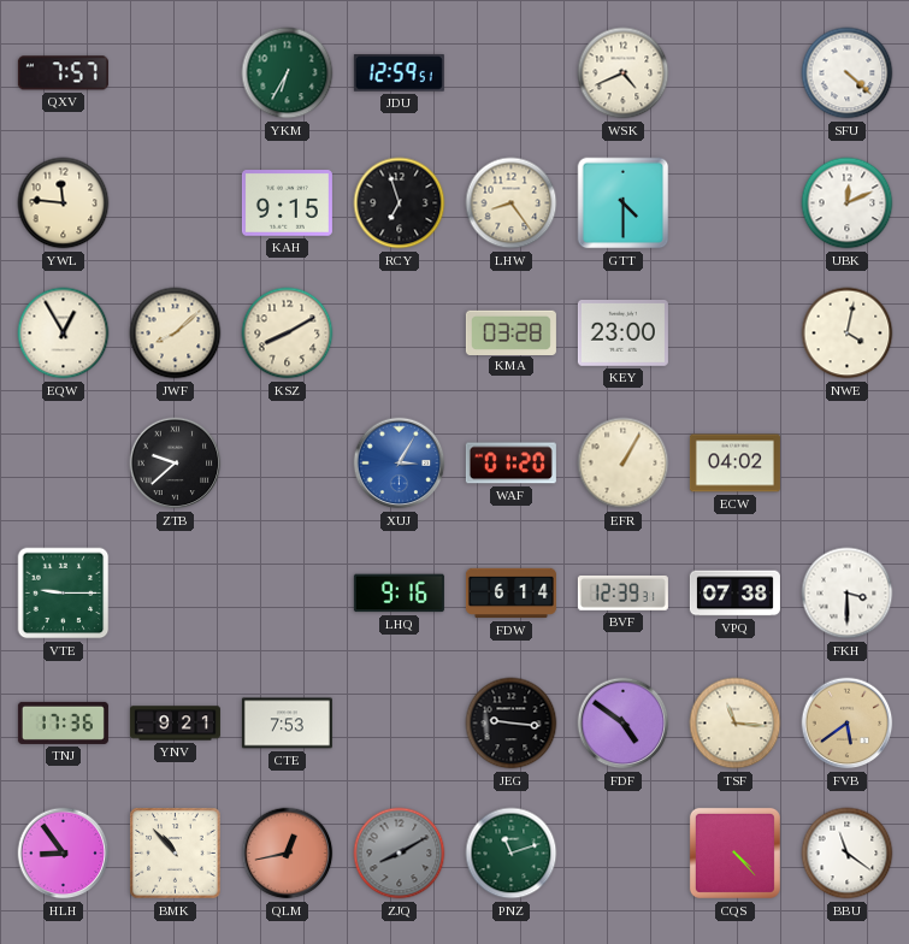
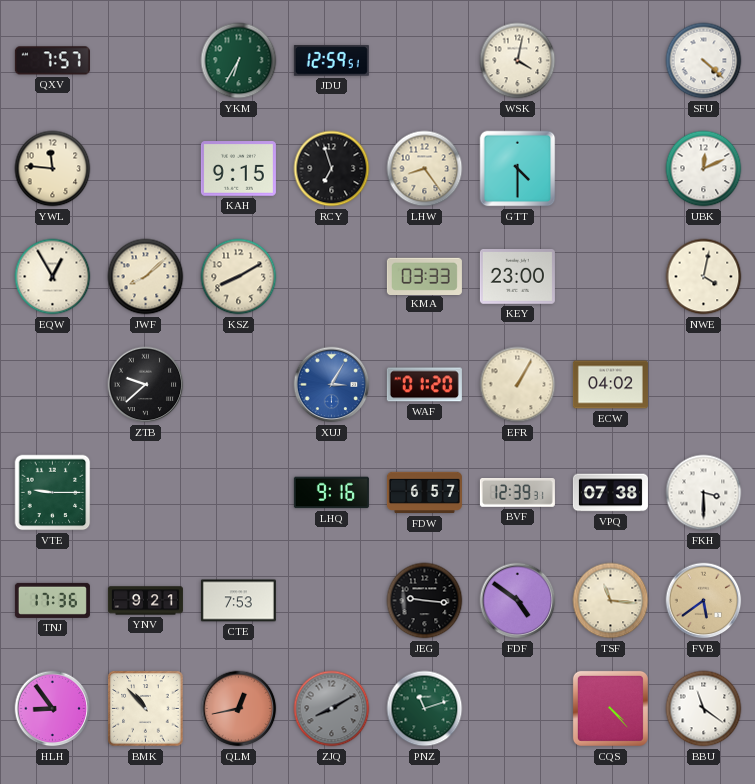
WSK: 4:41 -> 4:02
KMA: 03:28 -> 03:33
FDW: 6:14 -> 6:57
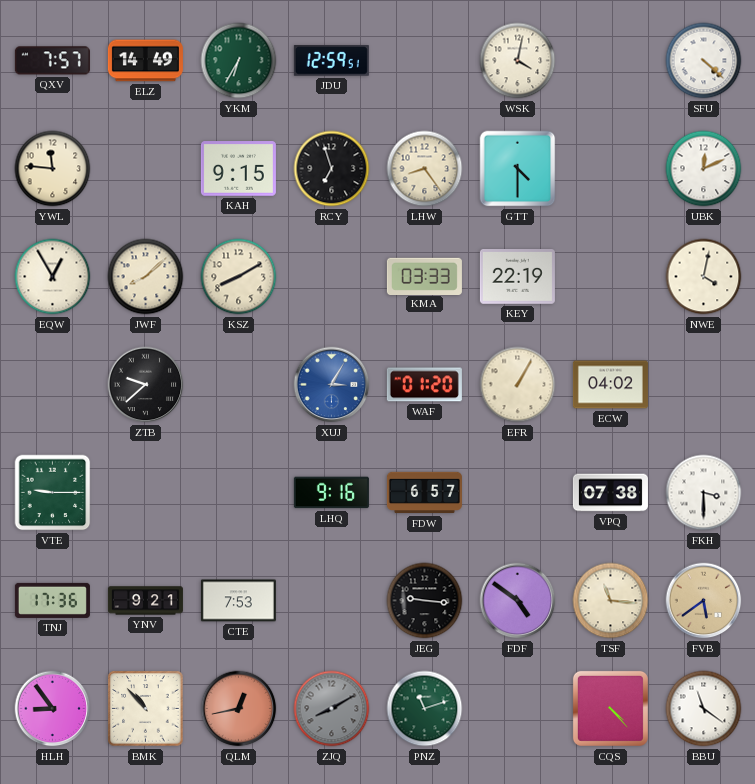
ELZ: none -> 14:49
KEY: 23:00 -> 22:19
BVF: 12:39 -> none
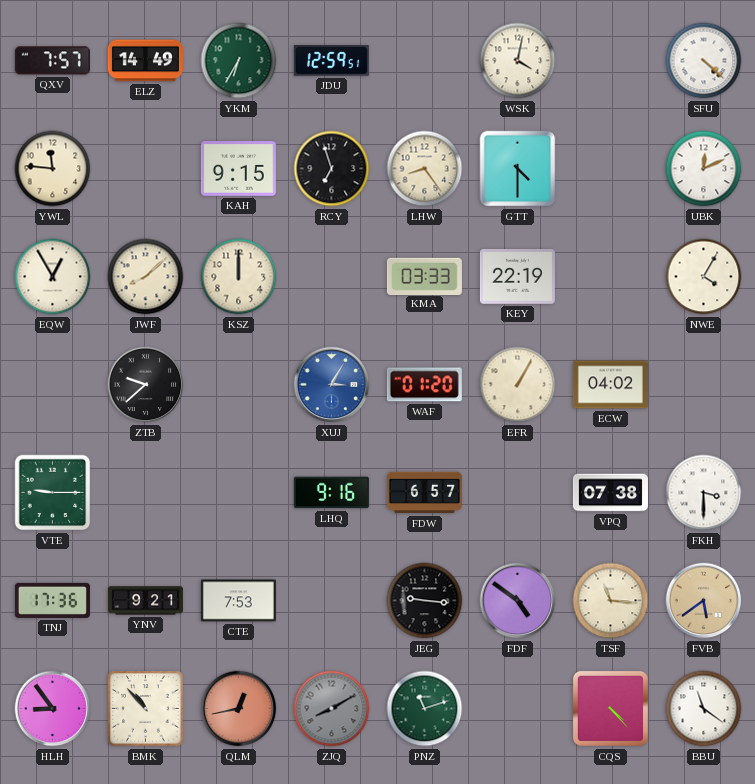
KSZ: 8:10 -> 12:00
NWE: 4:02 -> 4:05
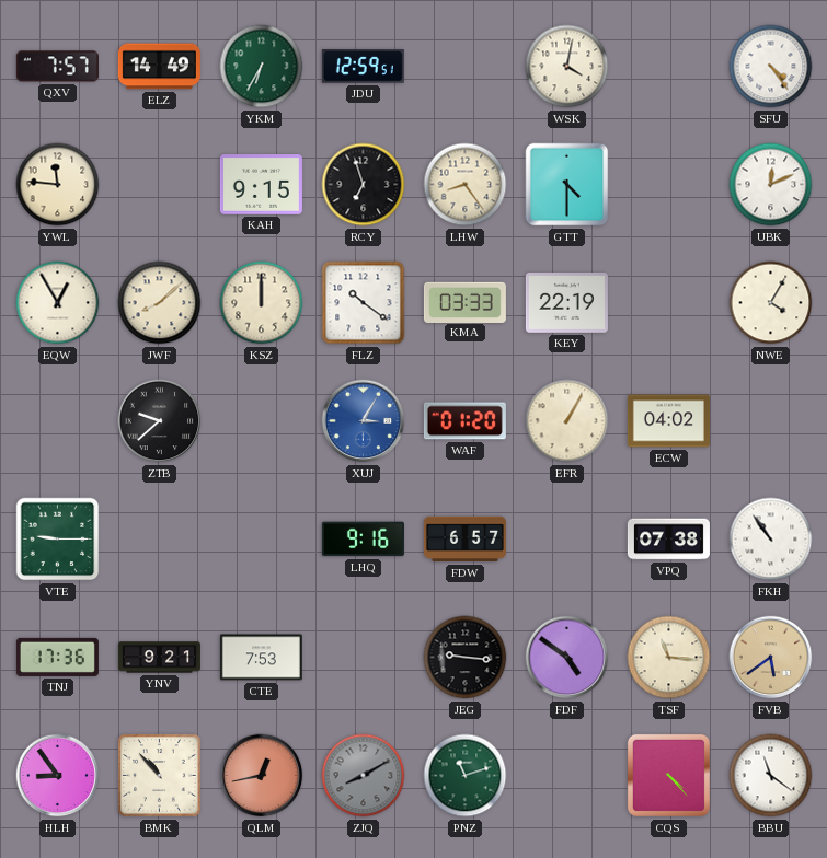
SFU: 4:22 -> 4:24
FLZ: none -> 10:21
FKH: 3:30 -> 10:54
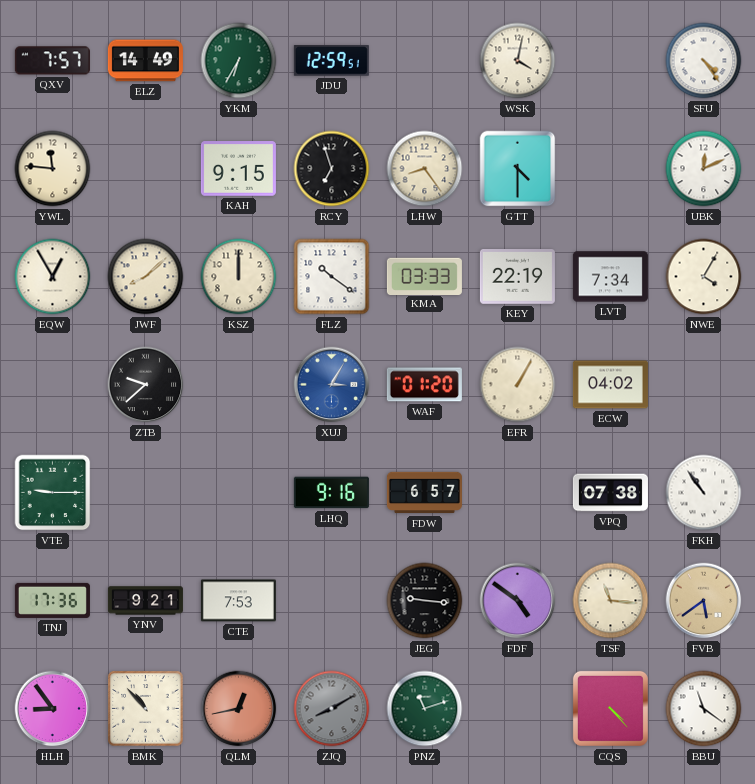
LVT: none -> 7:34
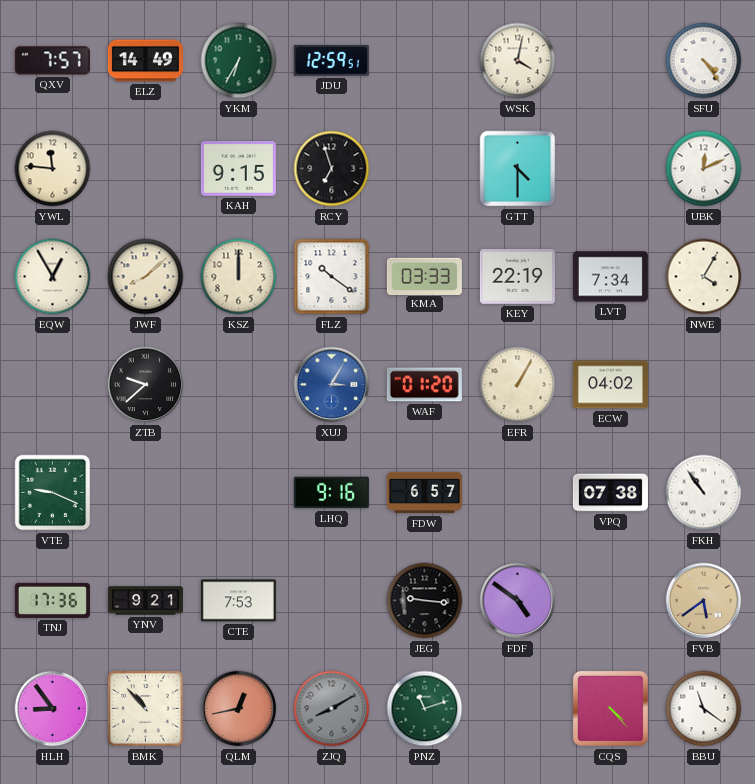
LHW: 8:24 -> none
VTE: 9:15 -> 9:19
TSF: 11:16 -> none
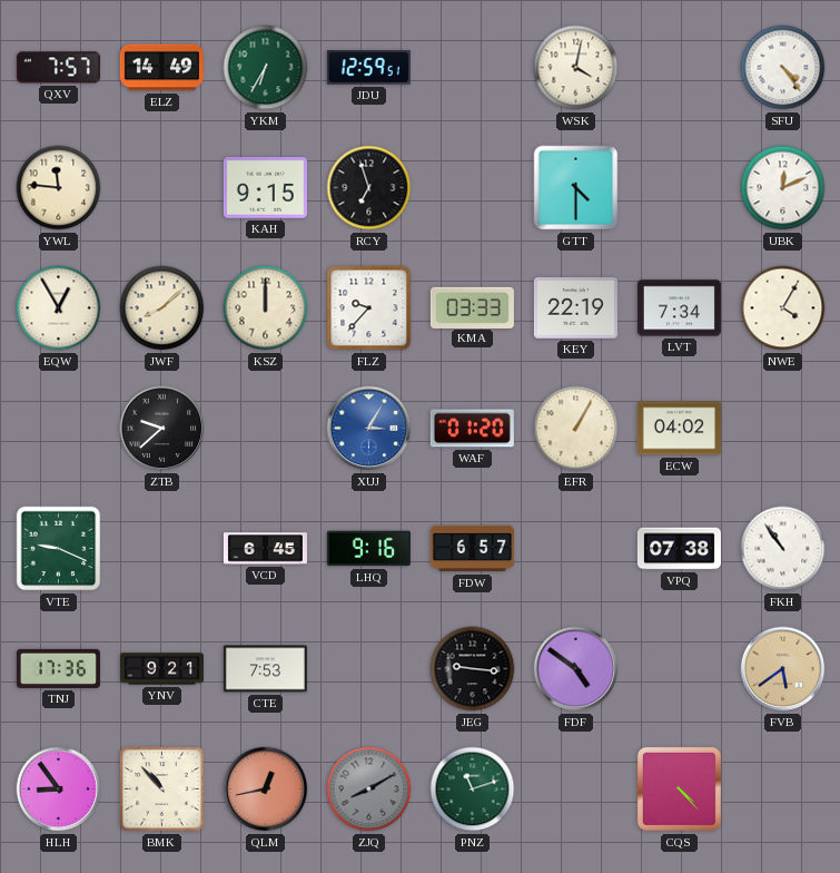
FLZ: 10:21 -> 9:37
VCD: none -> 6:45
BBU: 11:21 -> none
